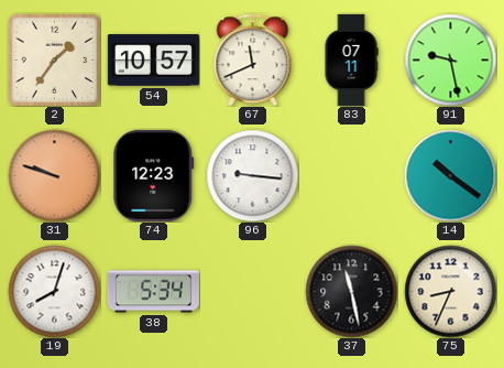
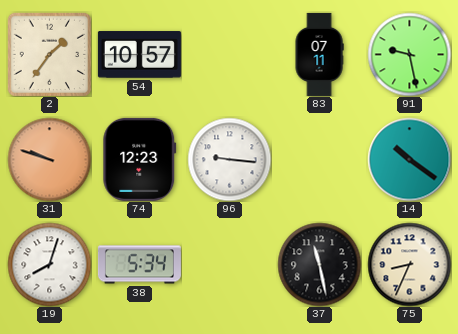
67: 11:41 -> none
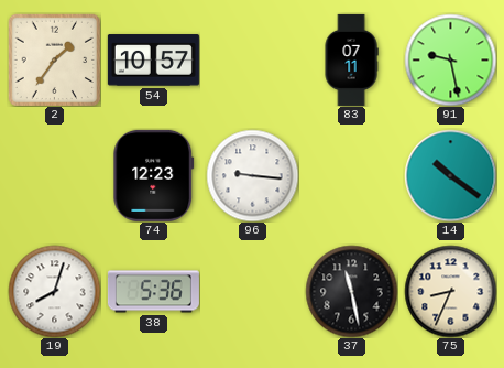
31: 9:48 -> none
38: 5:34 -> 5:36
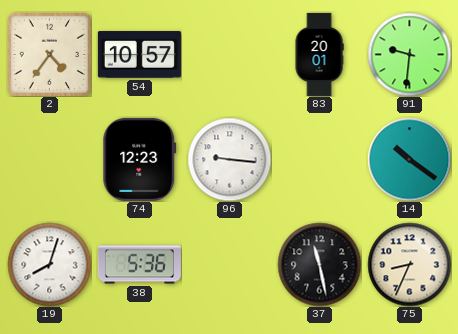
2: 1:36 -> 4:36
83: 07:11 -> 20:01
91: 9:28 -> 9:31
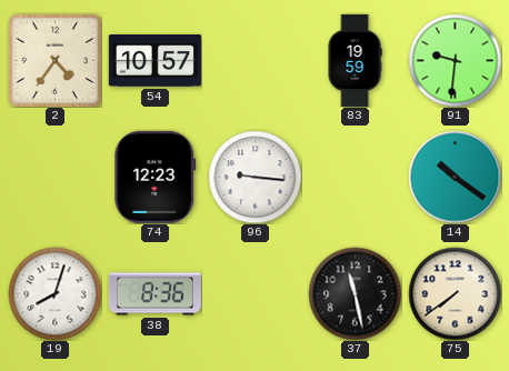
83: 20:01 -> 19:59
38: 5:36 -> 8:36
75: 8:34 -> 7:39
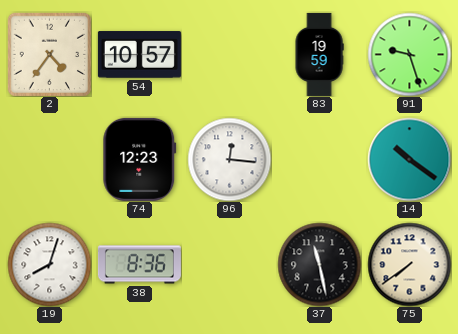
91: 9:31 -> 9:27
96: 9:16 -> 12:16
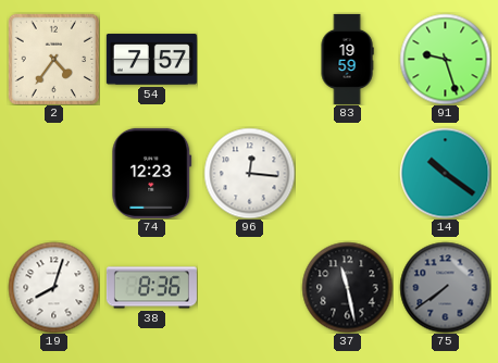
54: 10:57 -> 7:57
75 dial: cream -> grey
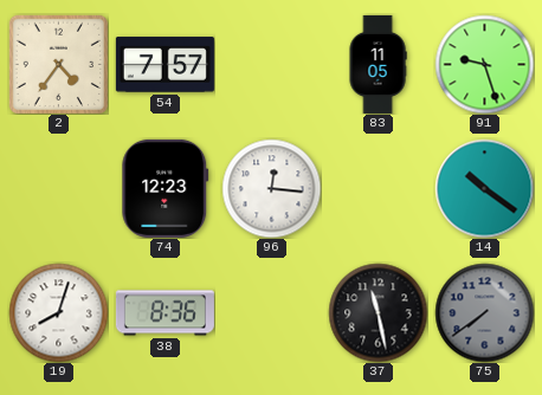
83: 19:59 -> 11:05
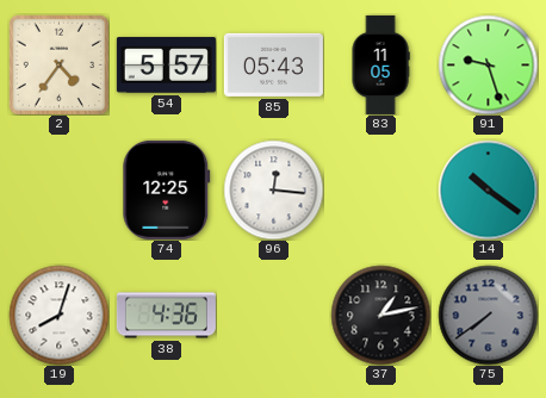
54: 7:57 -> 5:57
85: none -> 05:43
74: 12:23 -> 12:25
38: 8:36 -> 4:36
37: 11:28 -> 1:13
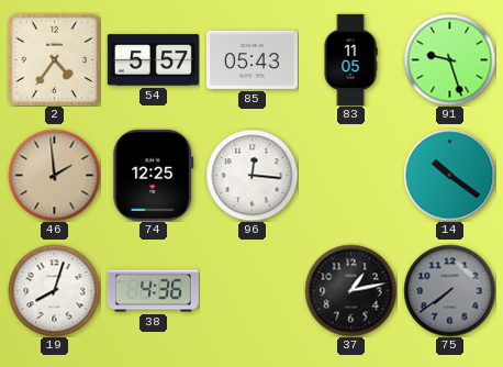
46: none -> 1:59
